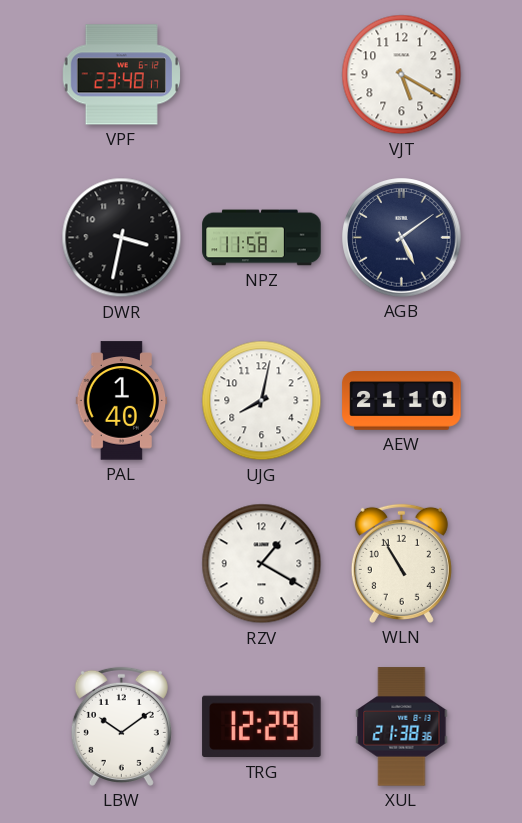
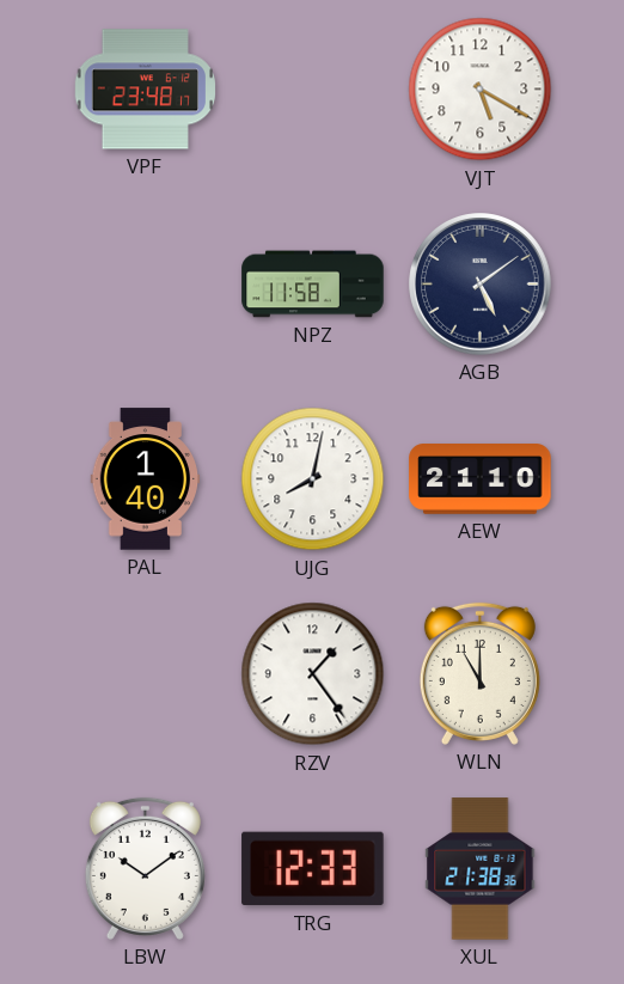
DWR: 3:32 -> none
RZV: 1:20 -> 1:24
WLN: 10:55 -> 11:00
TRG: 12:29 -> 12:33
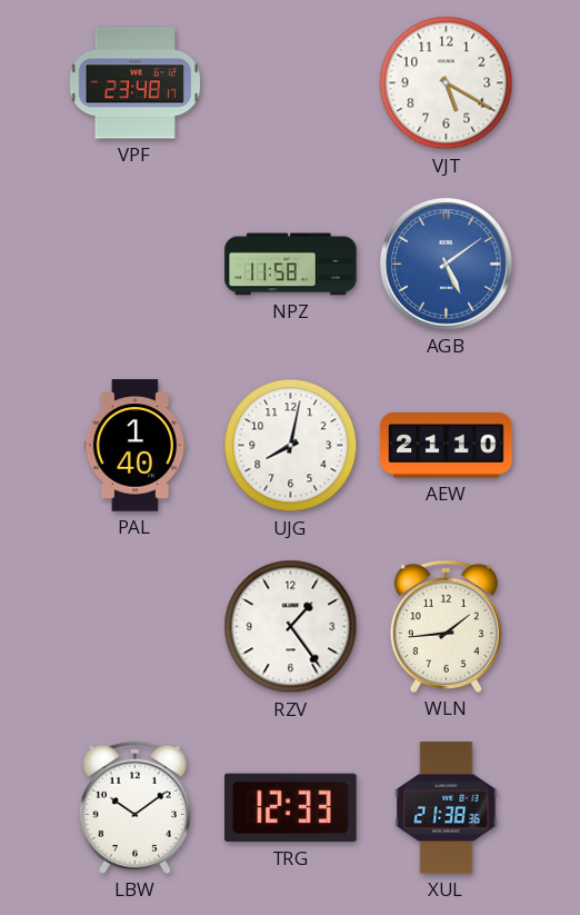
AGB dial: navy -> blue
WLN: 11:00 -> 1:44
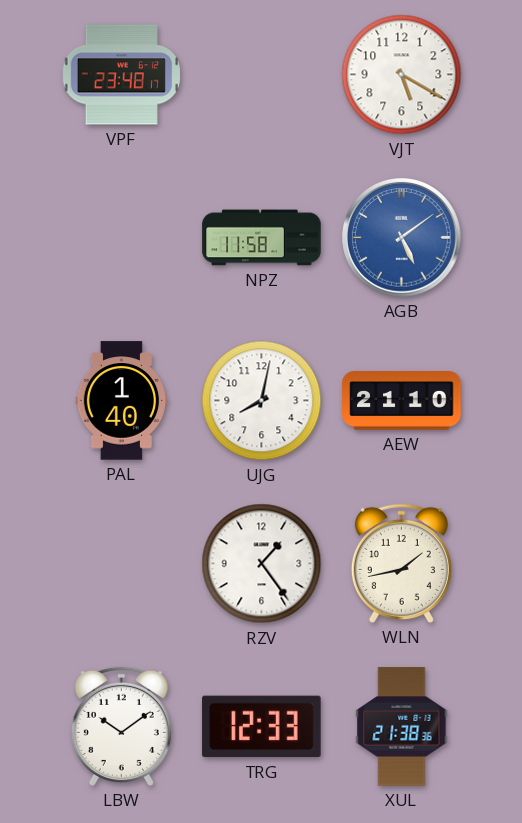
WLN: 1:44 -> 1:43
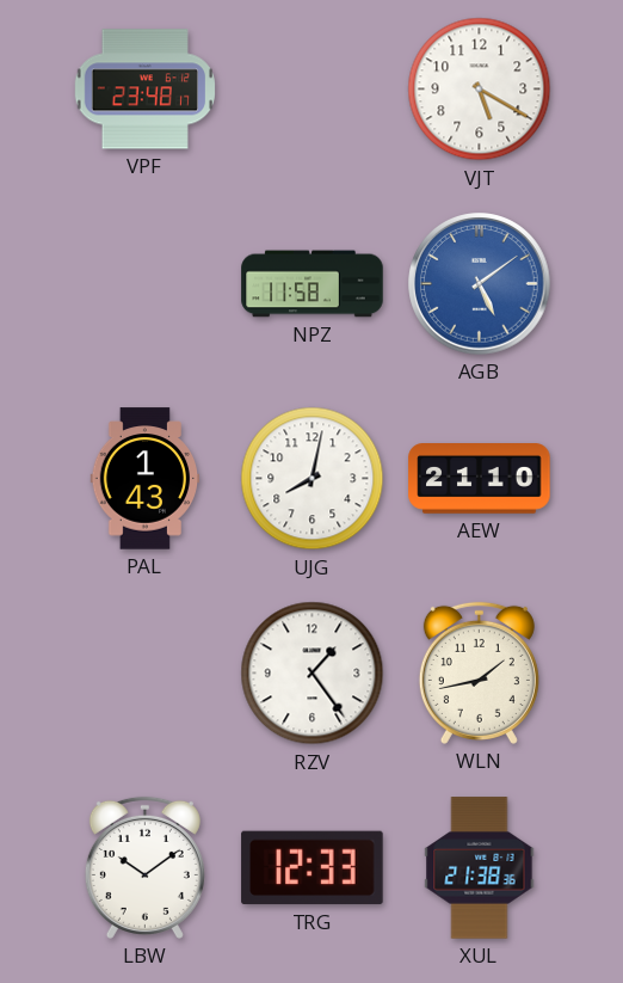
PAL: 1:40 -> 1:43
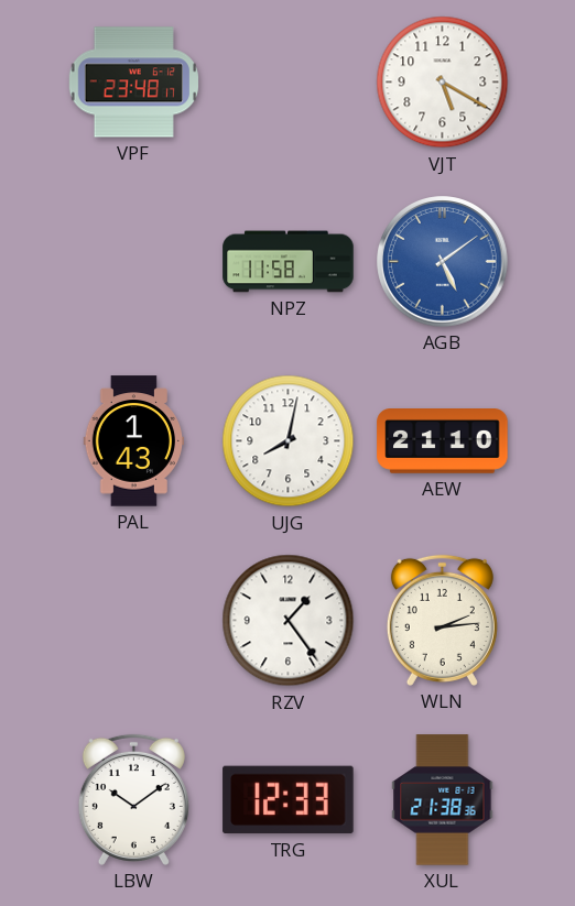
WLN: 1:43 -> 2:14
